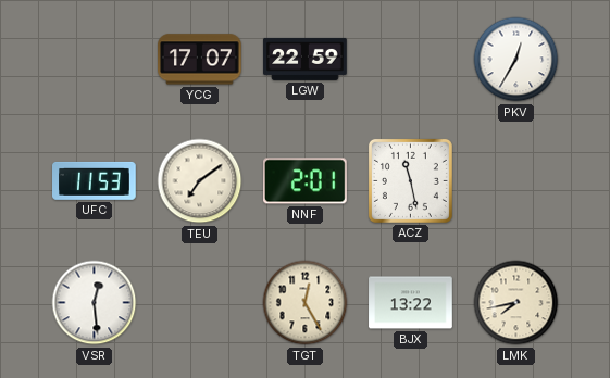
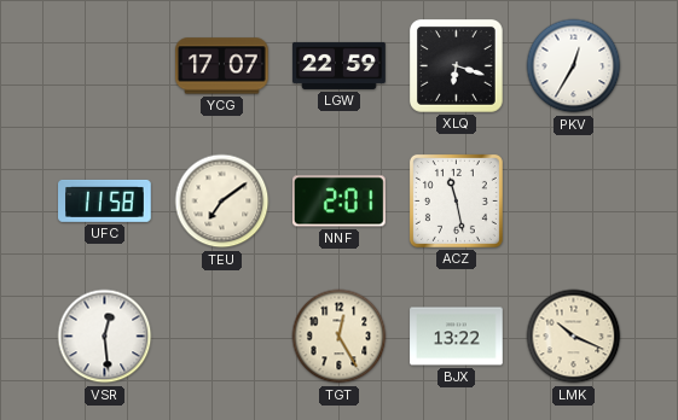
XLQ: none -> 6:18
UFC: 11:53 -> 11:58
LMK: 7:43 -> 10:19
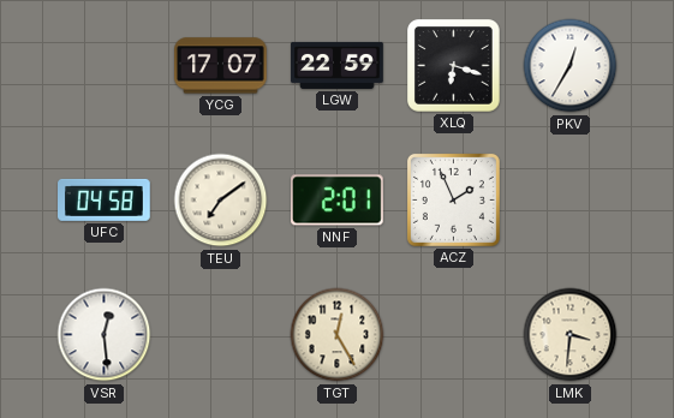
UFC: 11:58 -> 04:58
ACZ: 11:28 -> 1:56
BJX: 13:22 -> none
LMK: 10:19 -> 3:31
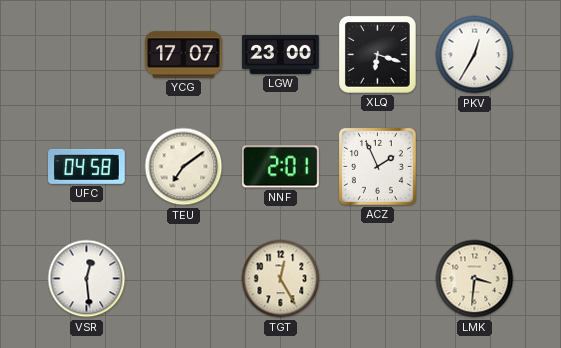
LGW: 22:59 -> 23:00
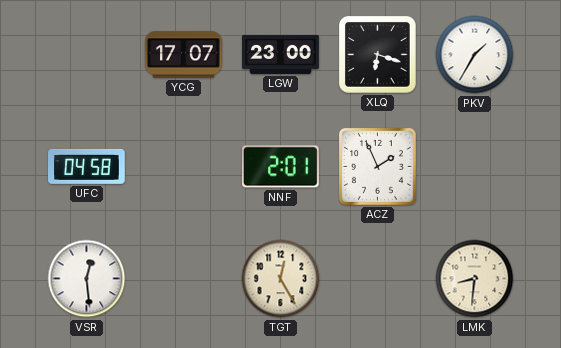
PKV: 12:35 -> 1:35
TEU: 7:09 -> none
LMK: 3:31 -> 8:31
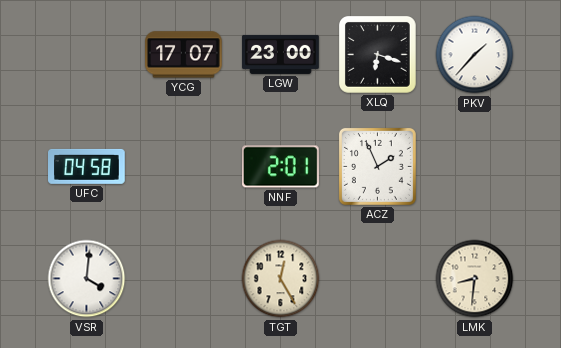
PKV: 1:35 -> 1:37
VSR: 12:29 -> 4:01
